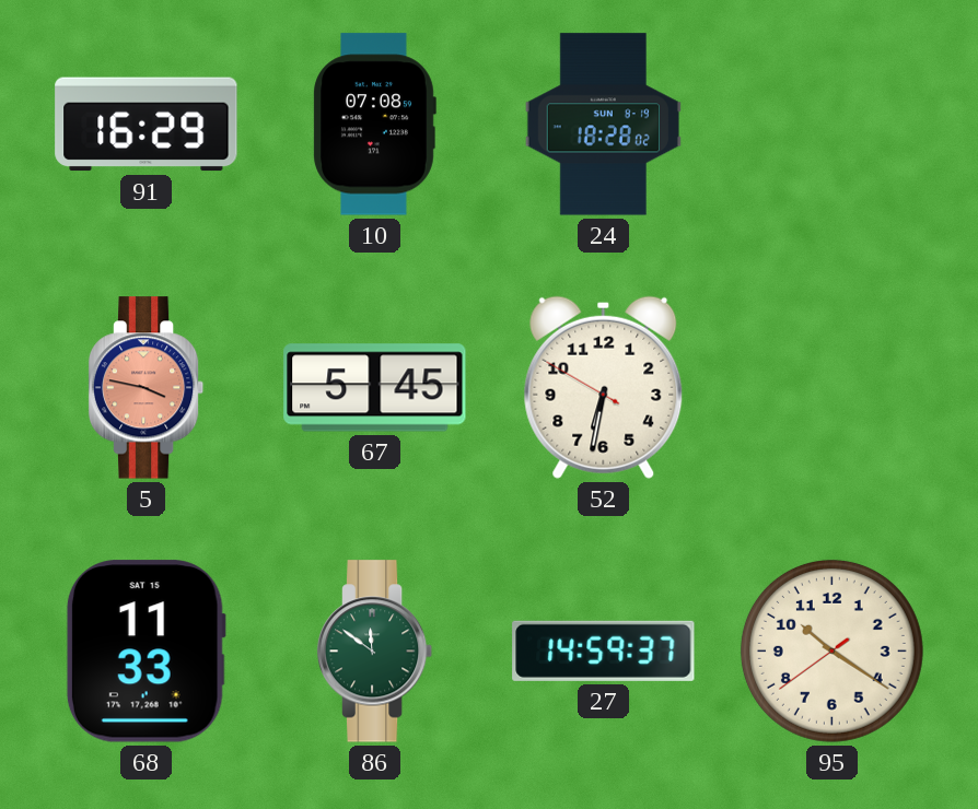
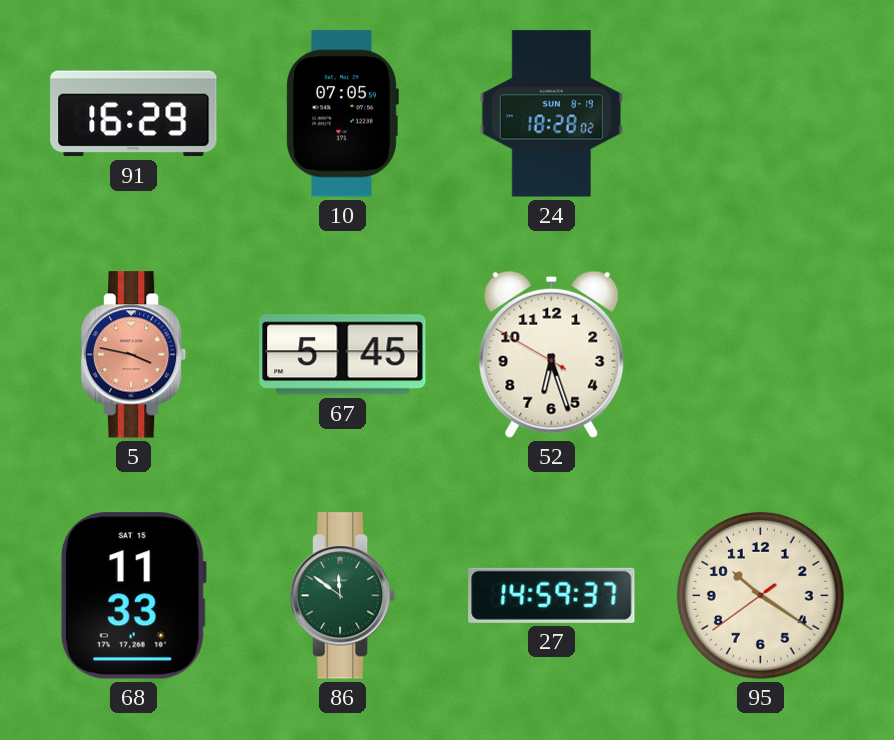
10: 07:08 -> 07:05
52: 6:31 -> 6:26
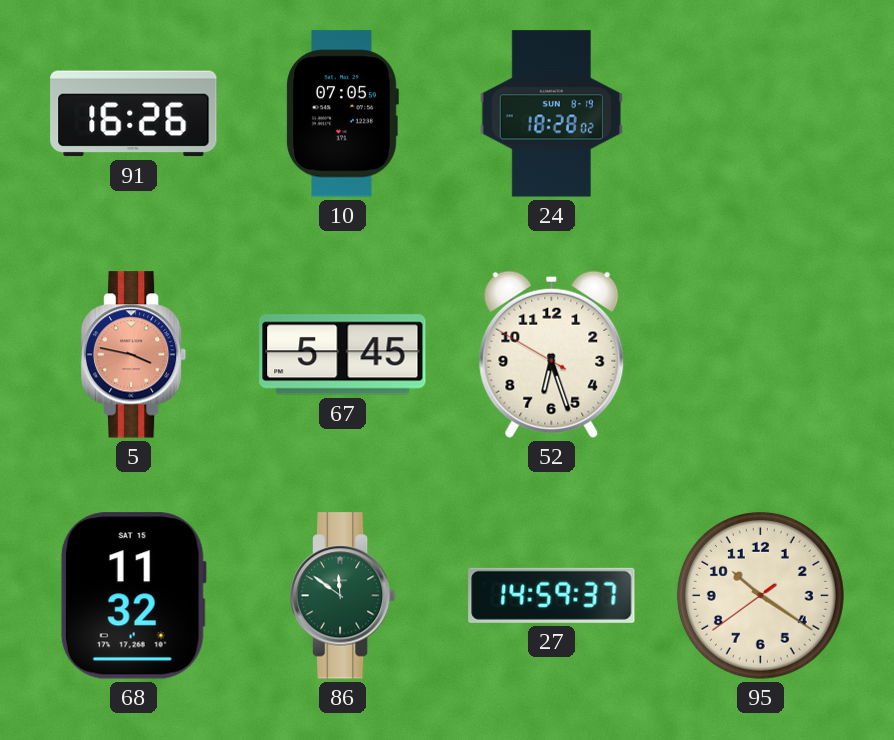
91: 16:29 -> 16:26
68: 11:33 -> 11:32
